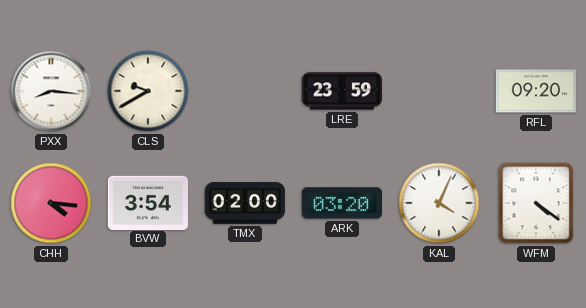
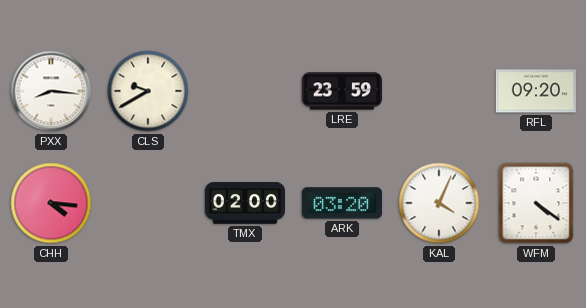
BVW: 3:54 -> none
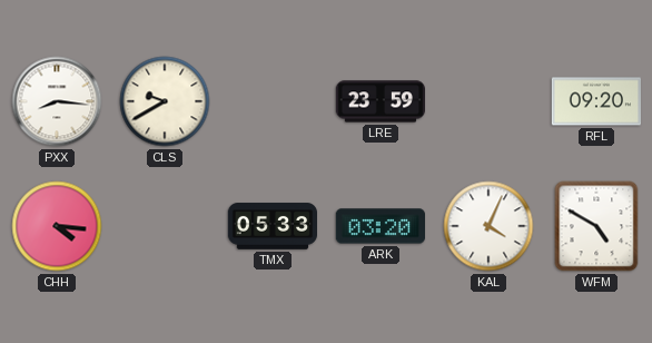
TMX: 02:00 -> 05:33
WFM: 4:21 -> 4:50
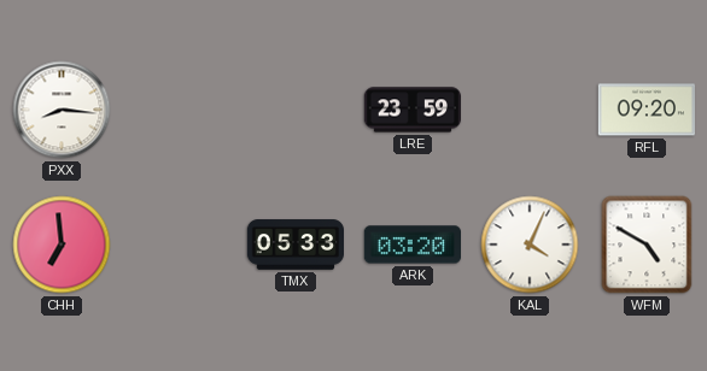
CLS: 9:40 -> none
CHH: 4:16 -> 6:59
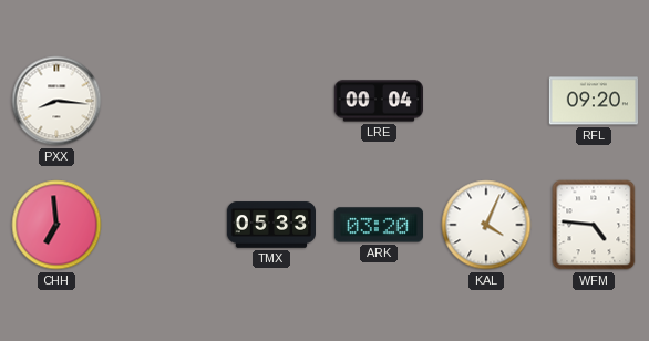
LRE: 23:59 -> 00:04
WFM: 4:50 -> 4:46
